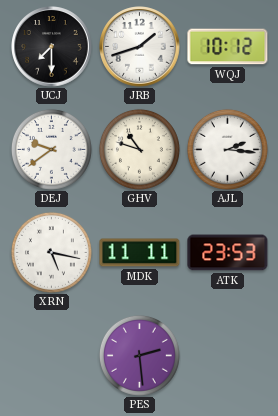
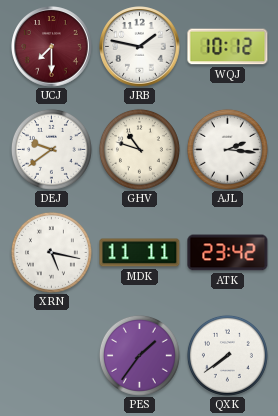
UCJ dial: black -> burgundy
JRB: 1:42 -> 1:47
ATK: 23:53 -> 23:42
PES: 2:29 -> 1:36
QXK: none -> 7:39
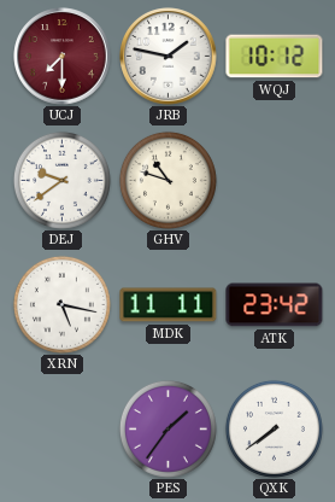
AJL: 2:16 -> none
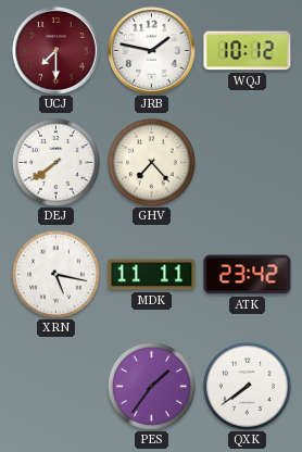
DEJ: 9:39 -> 7:39
GHV: 10:48 -> 7:23
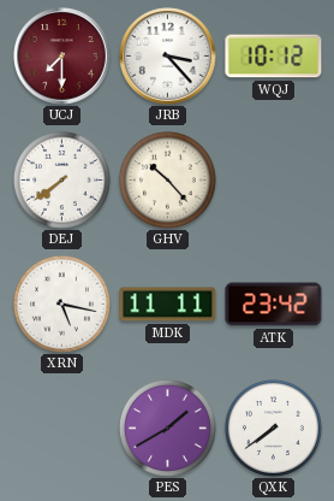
JRB: 1:47 -> 3:23
GHV: 7:23 -> 10:23
PES: 1:36 -> 1:40
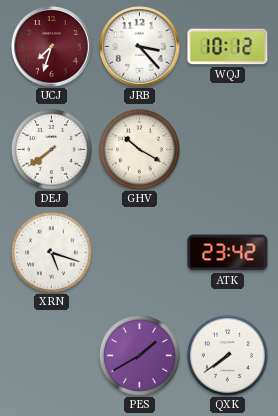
UCJ: 7:30 -> 7:33
GHV: 10:23 -> 10:20
XRN: 5:17 -> 5:18
MDK: 11:11 -> none
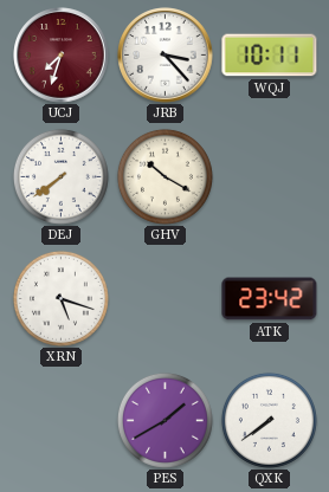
WQJ: 10:12 -> 10:11
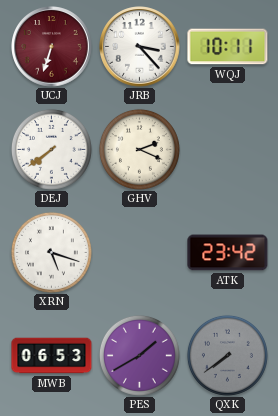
UCJ: 7:33 -> 6:33
GHV: 10:20 -> 2:19
MWB: none -> 06:53
QXK dial: white -> grey
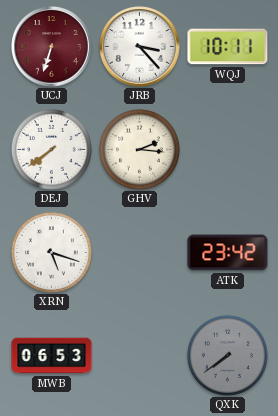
GHV: 2:19 -> 2:16
PES: 1:40 -> none
